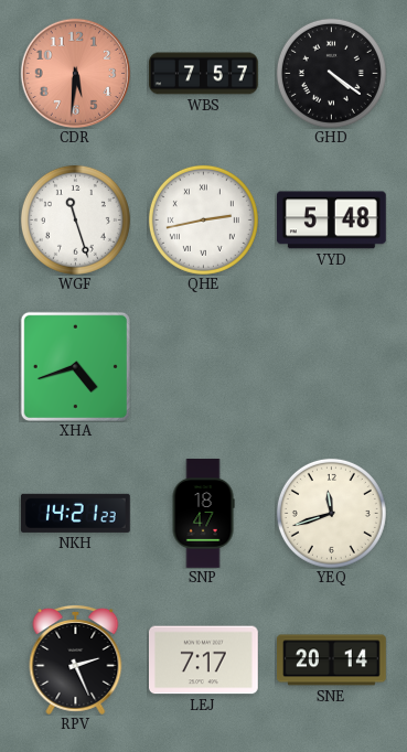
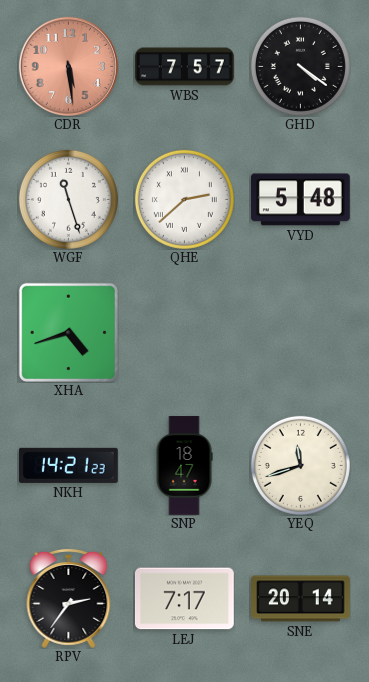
CDR: 5:31 -> 5:29
QHE: 2:43 -> 2:38
RPV: 2:26 -> 2:36
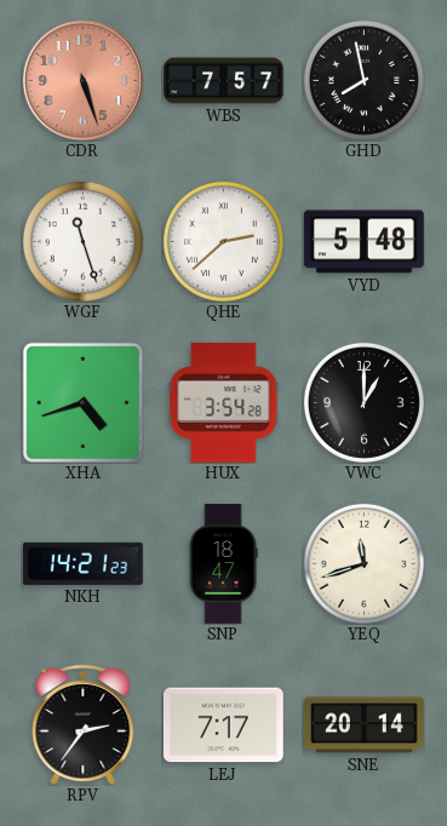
CDR: 5:29 -> 5:27
GHD: 4:21 -> 7:58
HUX: none -> 3:54
VWC: none -> 1:00
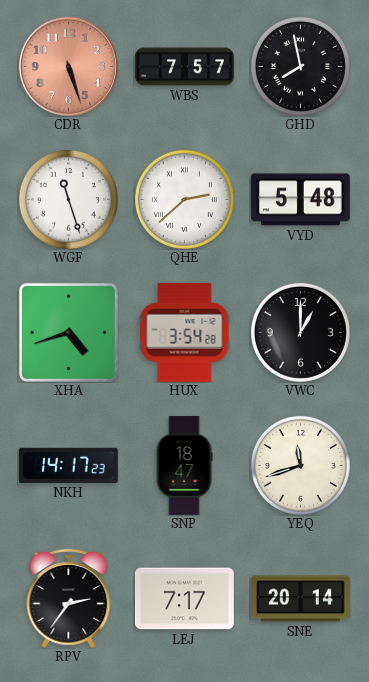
NKH: 14:21 -> 14:17
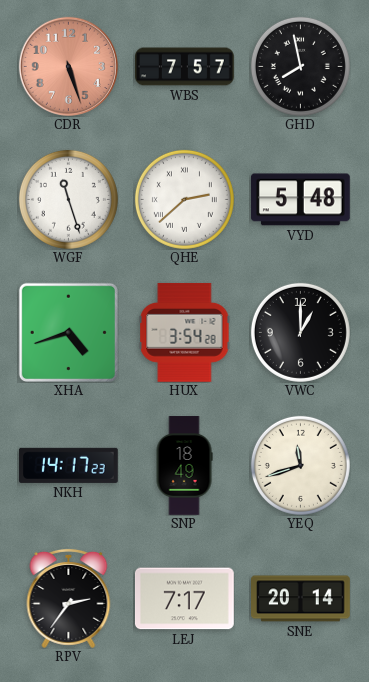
SNP: 18:47 -> 18:49
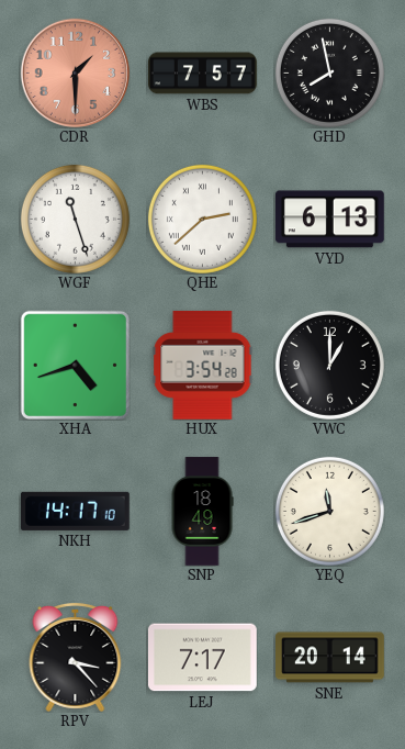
CDR: 5:27 -> 1:30
VYD: 5:48 -> 6:13
NKH: 14:17:23 -> 14:17:10
RPV: 2:36 -> 3:23
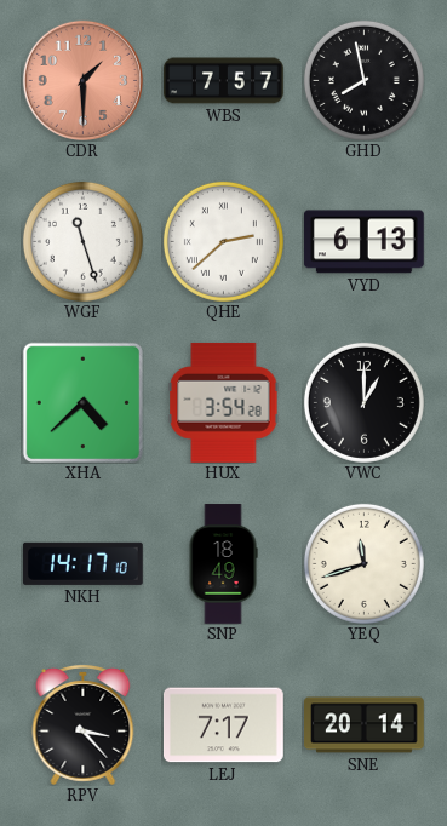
XHA: 4:42 -> 4:38
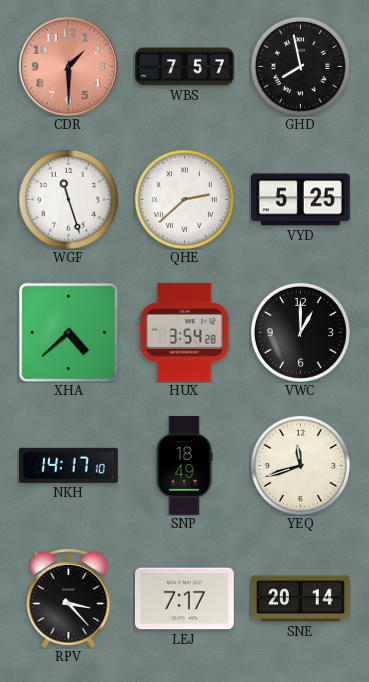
VYD: 6:13 -> 5:25
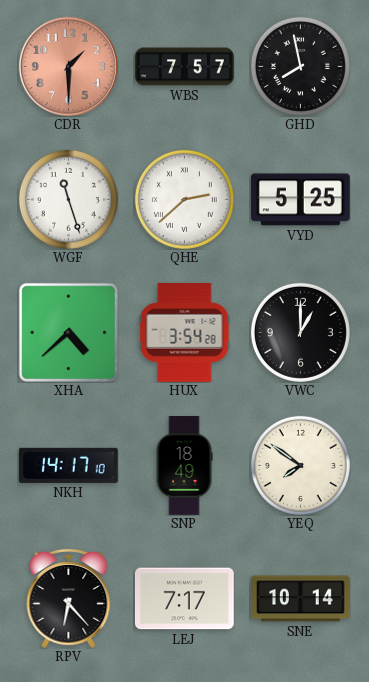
YEQ: 11:42 -> 7:51
RPV: 3:23 -> 6:23
SNE: 20:14 -> 10:14
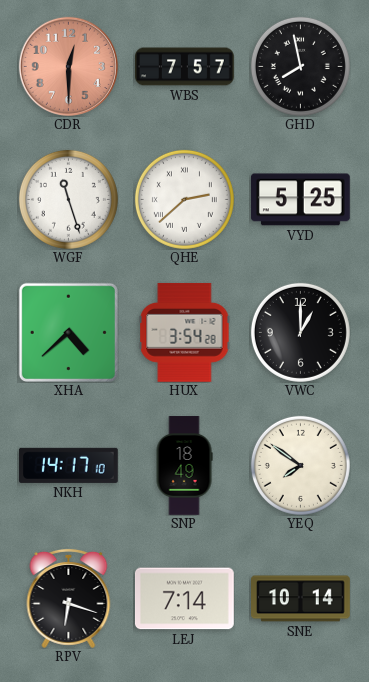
CDR: 1:30 -> 12:30
RPV: 6:23 -> 6:18
LEJ: 7:17 -> 7:14
